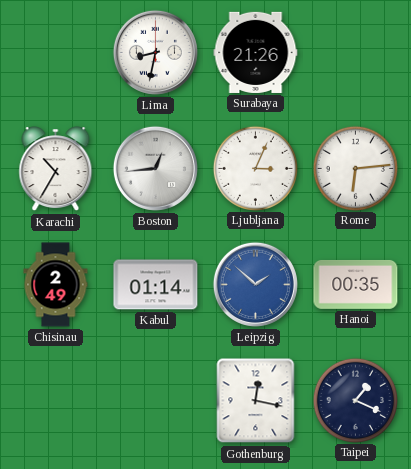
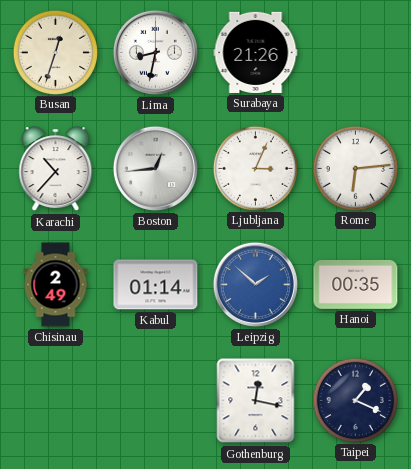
Busan: none -> 12:33
Karachi: 10:35 -> 10:37
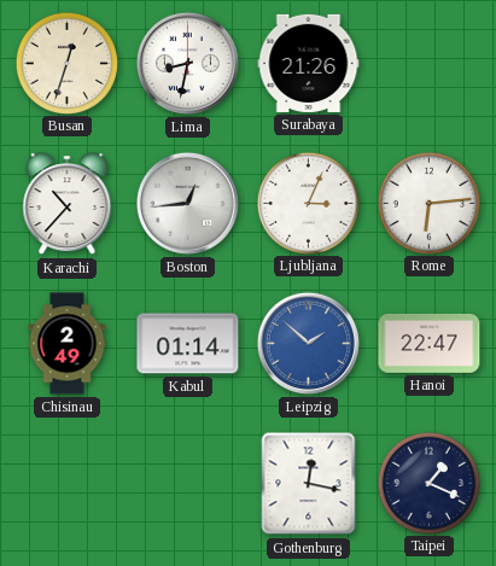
Hanoi: 00:35 -> 22:47
